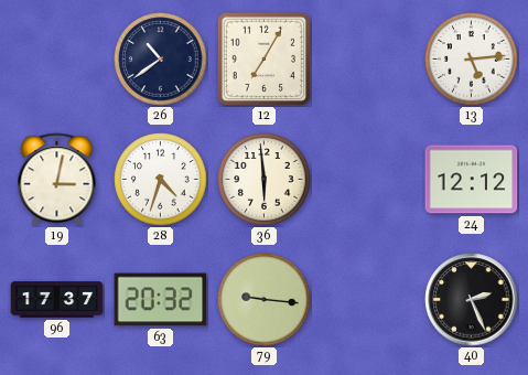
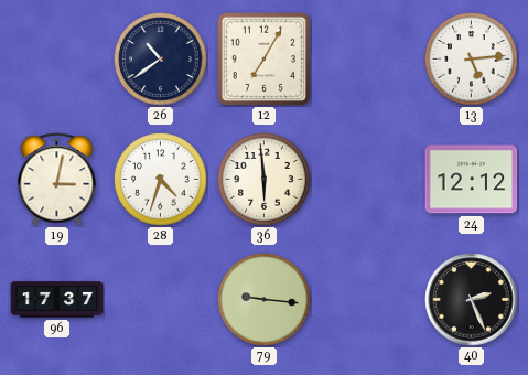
63: 20:32 -> none
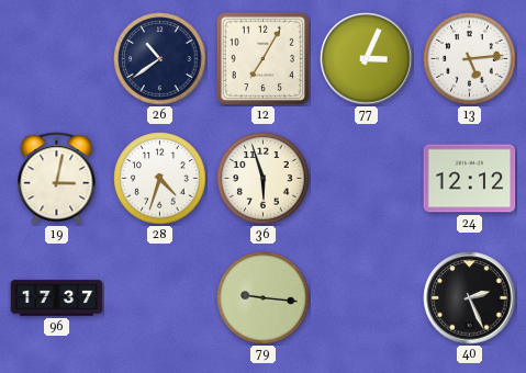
77: none -> 3:04
36: 5:59 -> 5:57
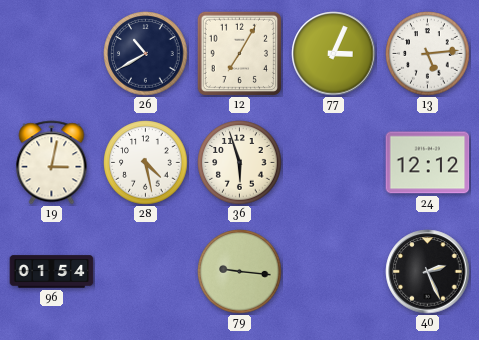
26: 10:39 -> 10:40
28: 4:33 -> 4:28
96: 17:37 -> 01:54
